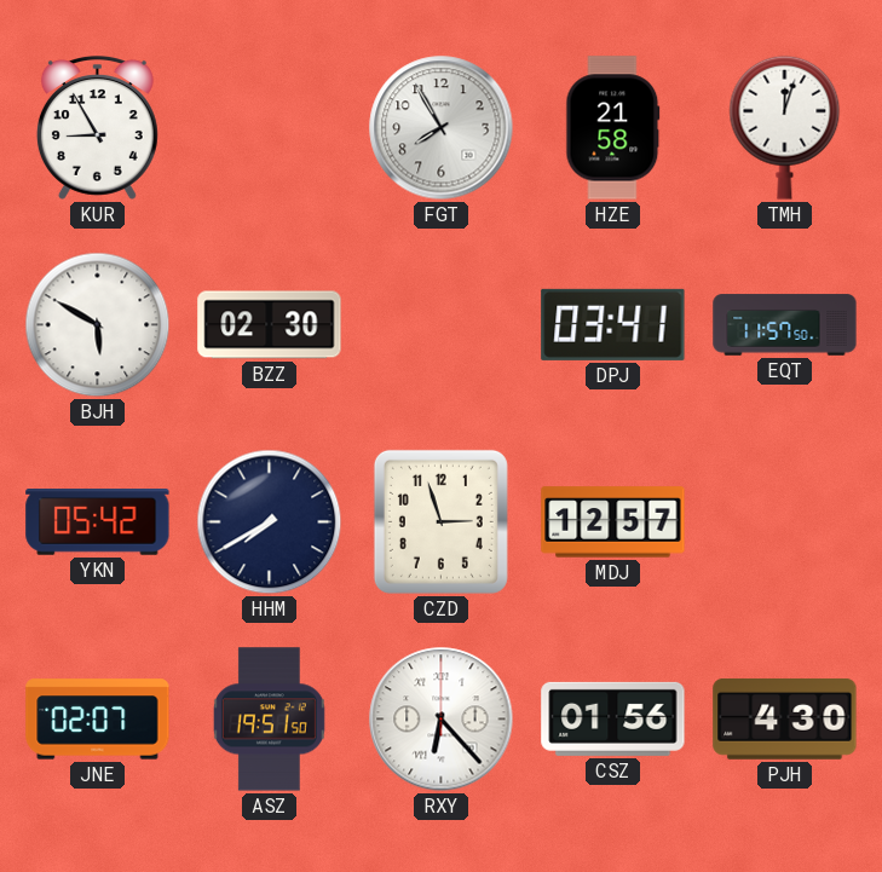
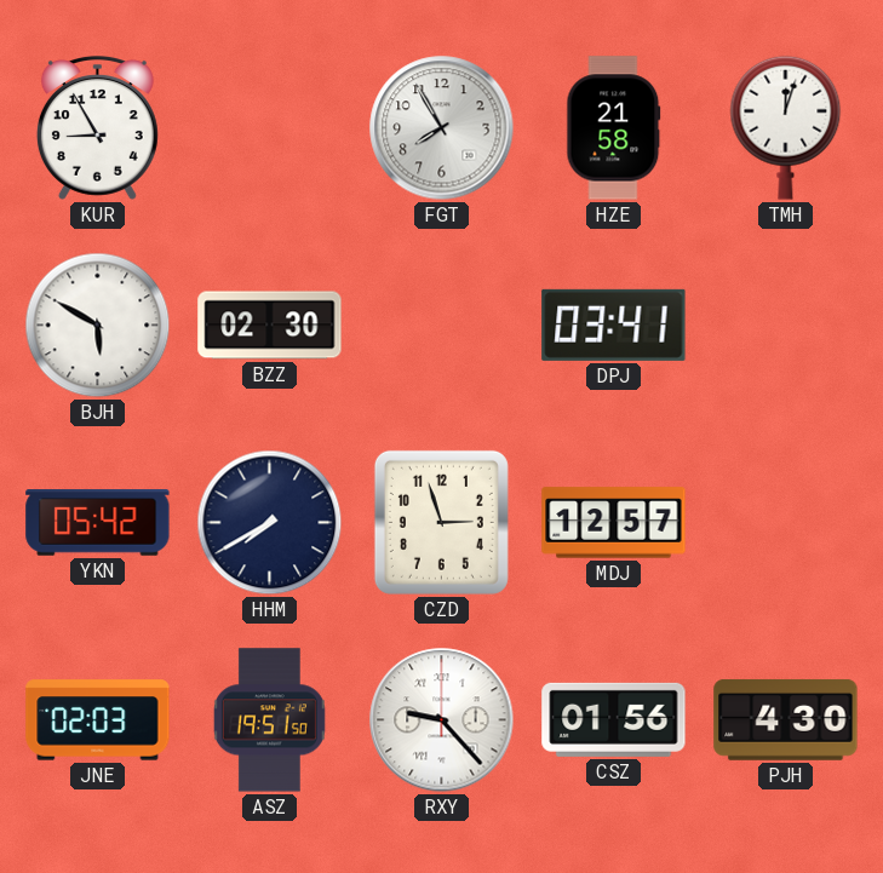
EQT: 11:57 -> none
JNE: 02:07 -> 02:03
RXY: 6:23 -> 9:23
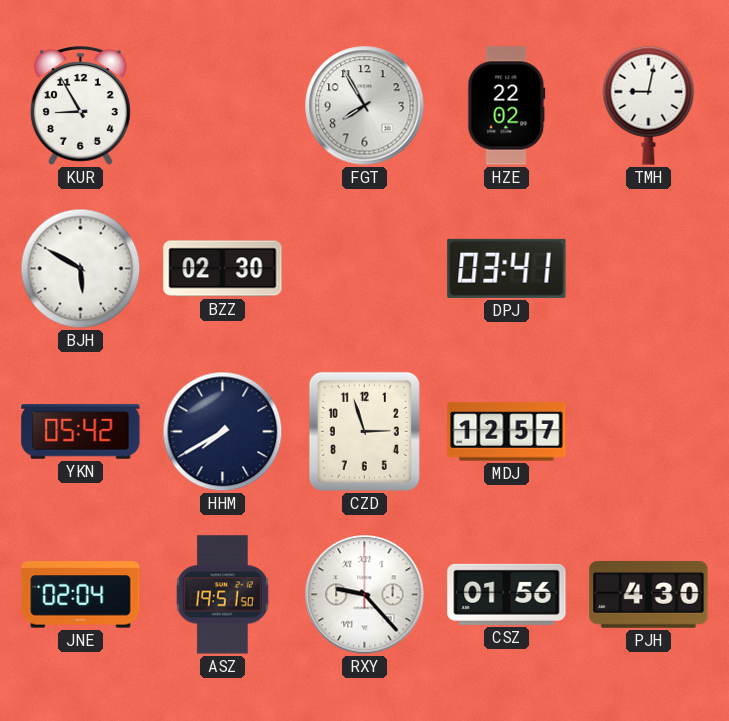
HZE: 21:58 -> 22:02
TMH: 12:03 -> 9:02
JNE: 02:03 -> 02:04
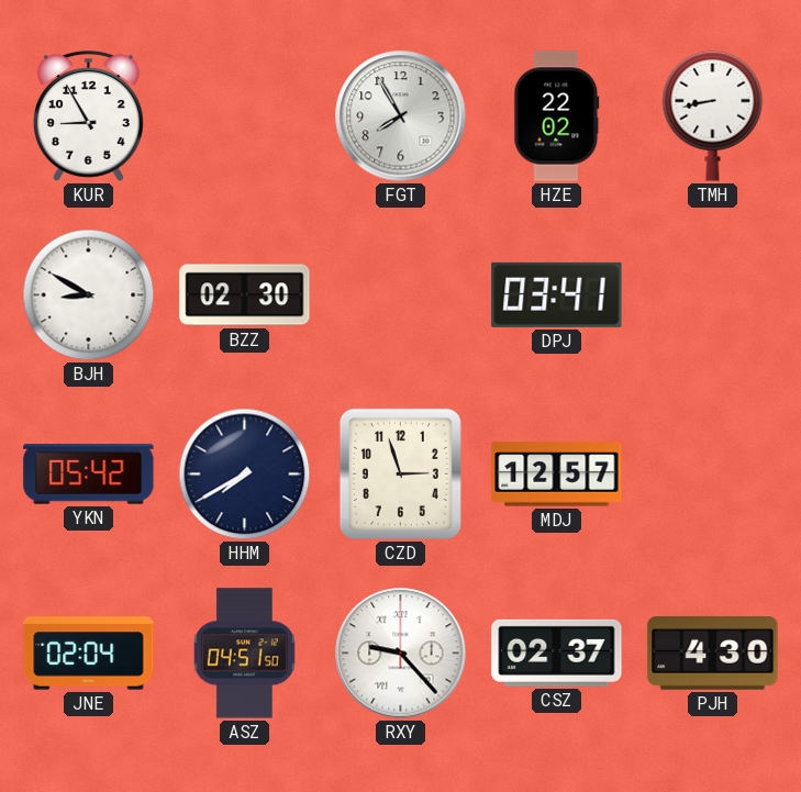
TMH: 9:02 -> 8:43
BJH: 5:50 -> 8:50
ASZ: 19:51 -> 04:51
CSZ: 01:56 -> 02:37
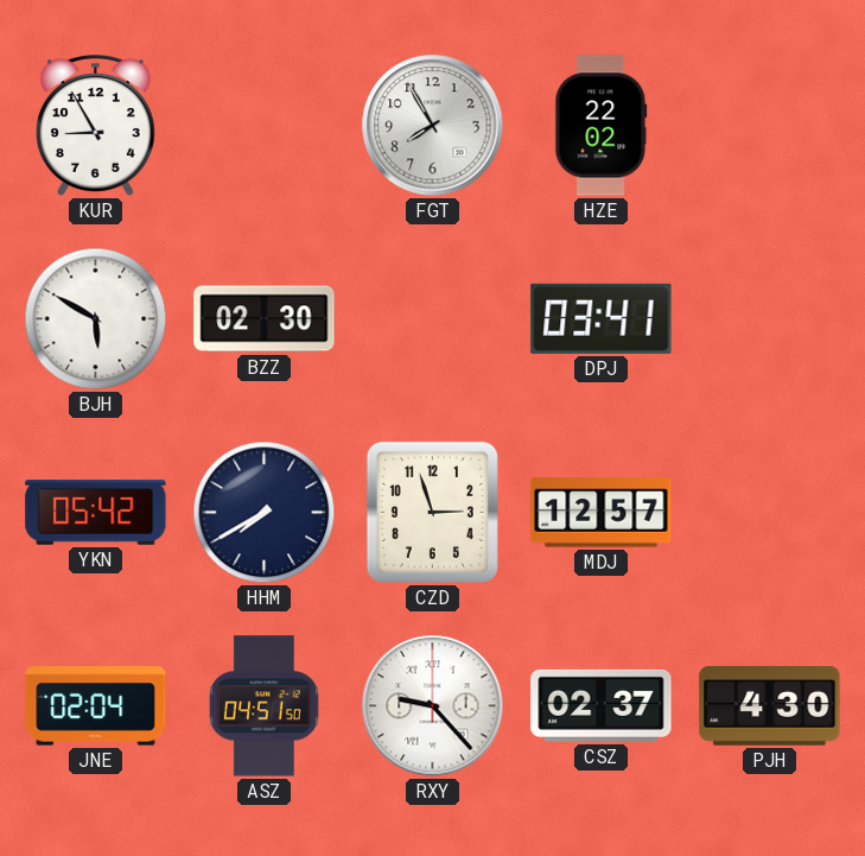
TMH: 8:43 -> none
BJH: 8:50 -> 5:50
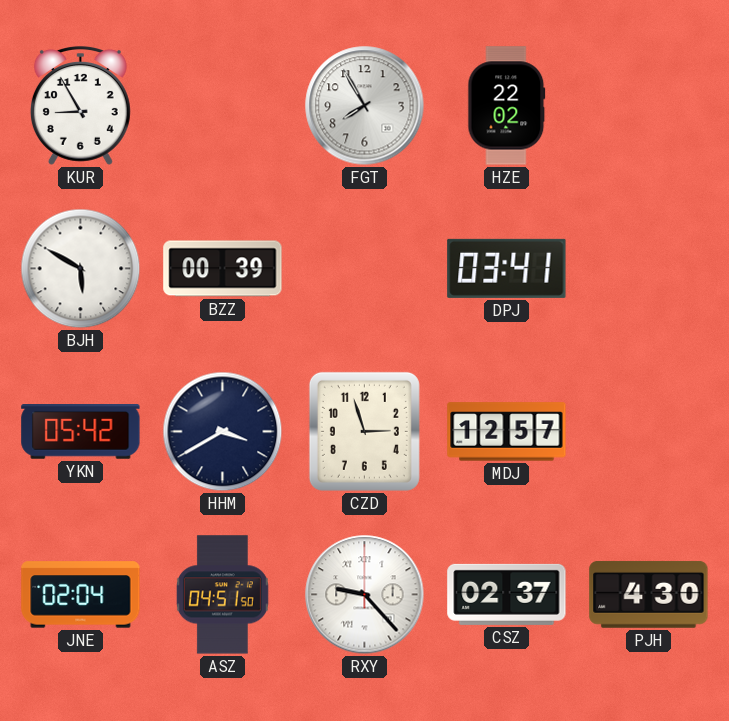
BZZ: 02:30 -> 00:39
HHM: 7:40 -> 3:40
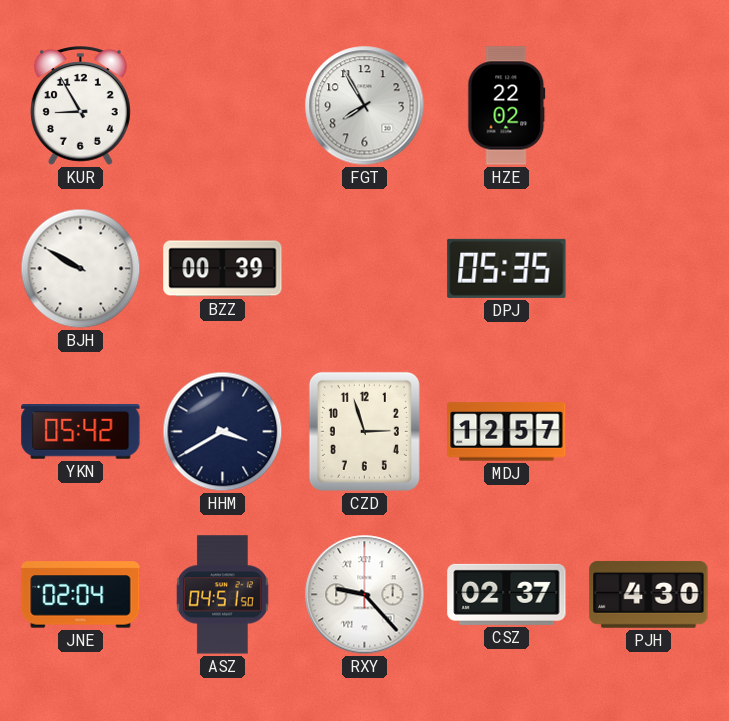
BJH: 5:50 -> 9:50
DPJ: 03:41 -> 05:35
